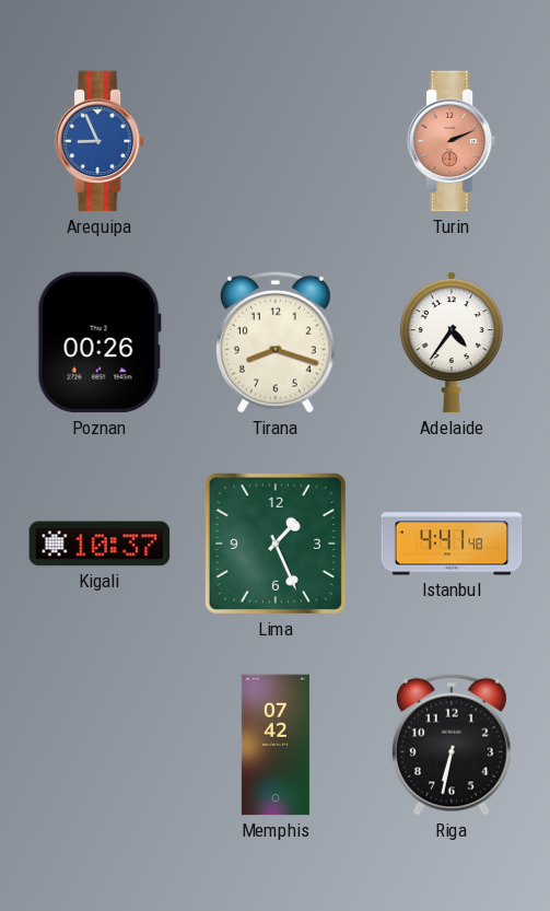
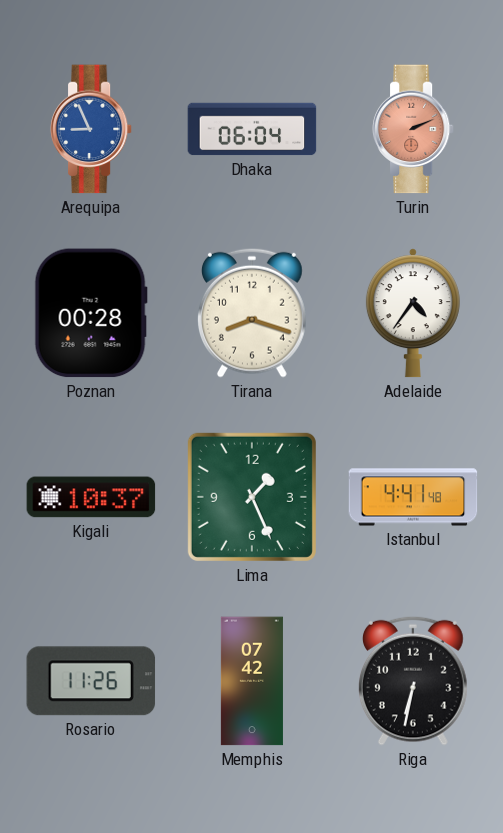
Dhaka: none -> 06:04
Poznan: 00:26 -> 00:28
Rosario: none -> 11:26
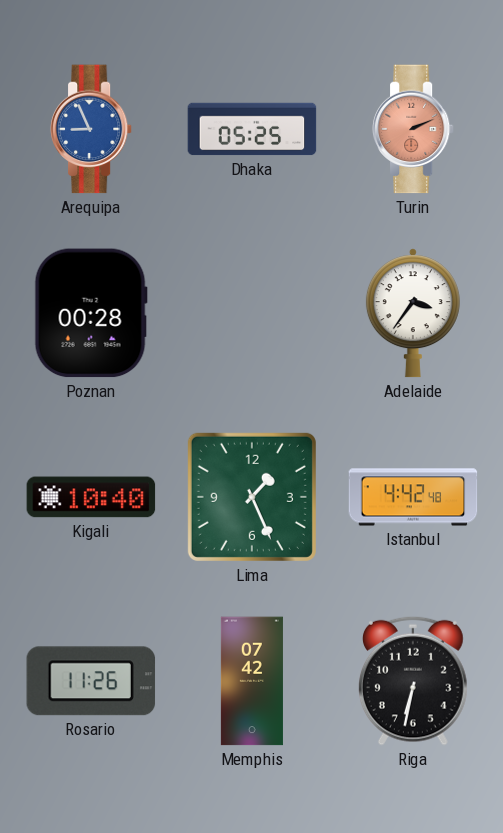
Dhaka: 06:04 -> 05:25
Tirana: 8:18 -> none
Adelaide: 4:36 -> 3:36
Kigali: 10:37 -> 10:40
Istanbul: 4:41 -> 4:42
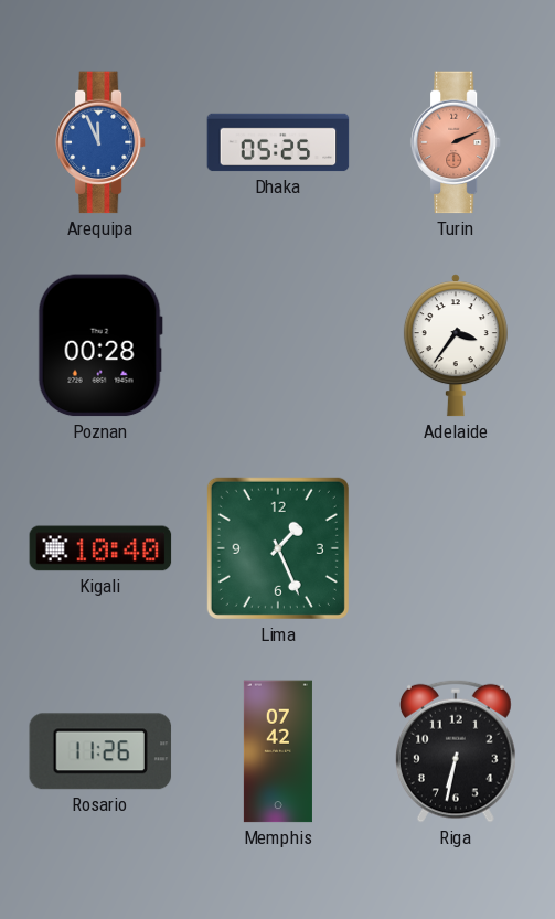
Arequipa: 8:56 -> 11:56
Istanbul: 4:42 -> none
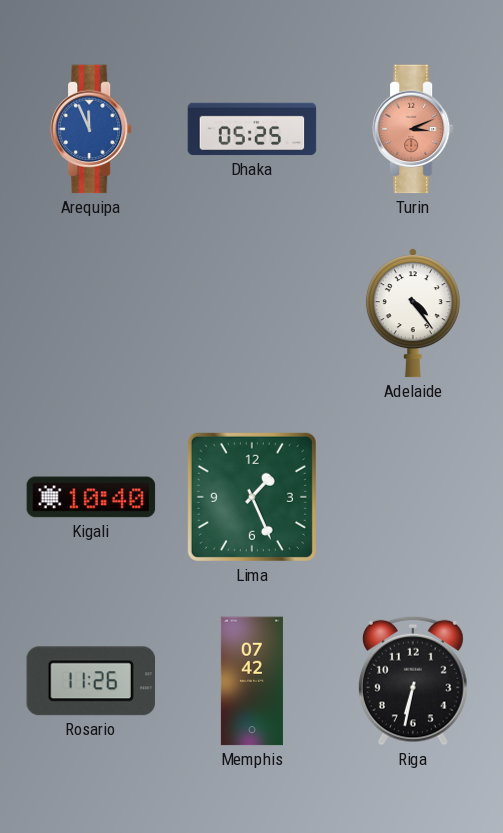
Turin: 2:11 -> 3:11
Poznan: 00:28 -> none
Adelaide: 3:36 -> 4:24
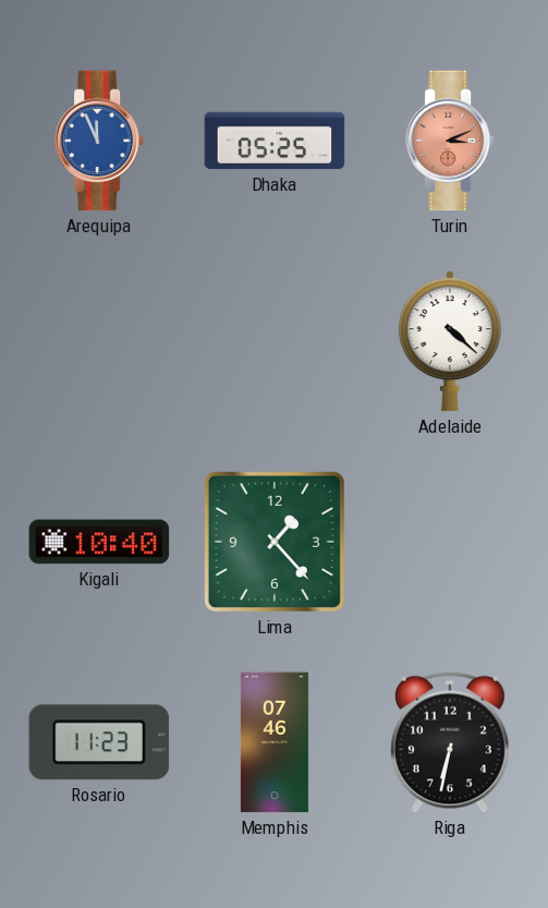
Adelaide: 4:24 -> 4:22
Lima: 1:26 -> 1:23
Rosario: 11:26 -> 11:23
Memphis: 07:42 -> 07:46
